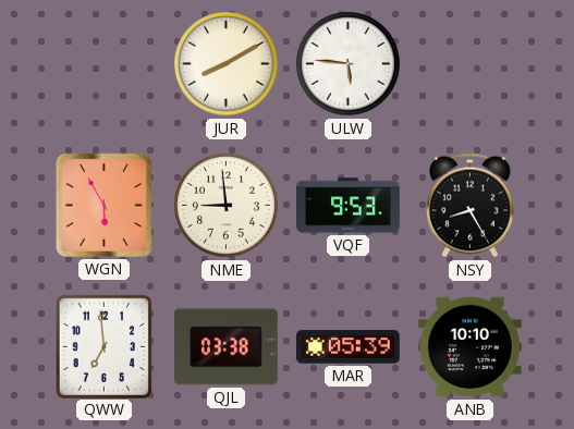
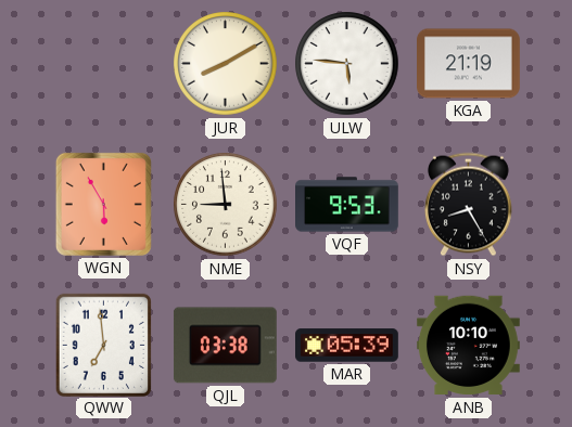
KGA: none -> 21:19
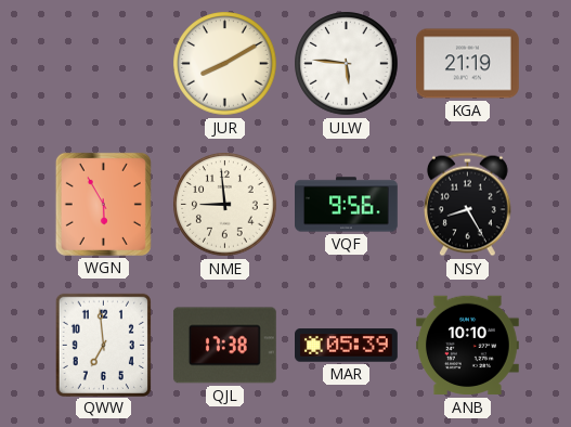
VQF: 9:53 -> 9:56
QJL: 03:38 -> 17:38
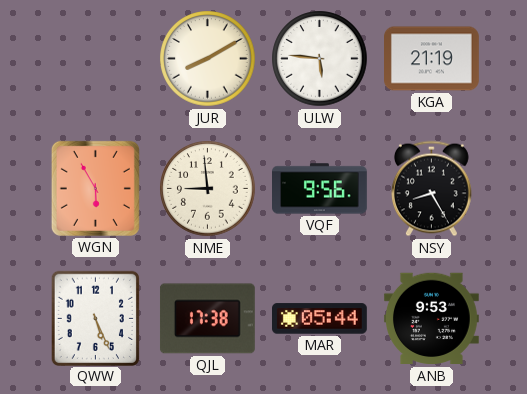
QWW: 6:59 -> 5:26
MAR: 05:39 -> 05:44
ANB: 10:10 -> 9:53
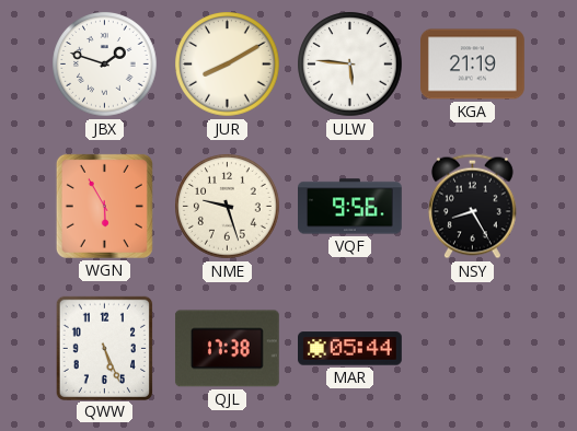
JBX: none -> 1:48
NME: 8:59 -> 9:27
ANB: 9:53 -> none
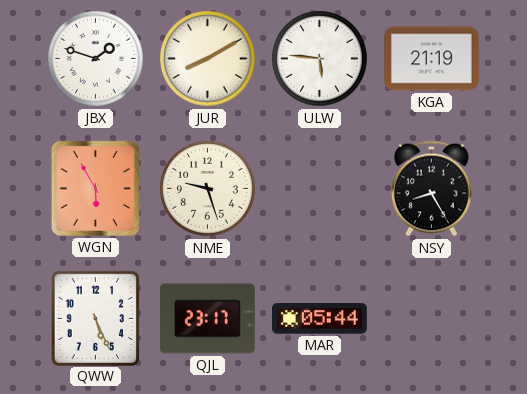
VQF: 9:56 -> none
QJL: 17:38 -> 23:17
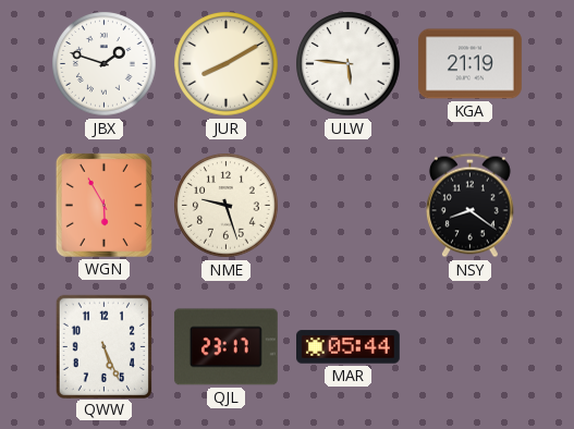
NSY: 8:25 -> 8:21
